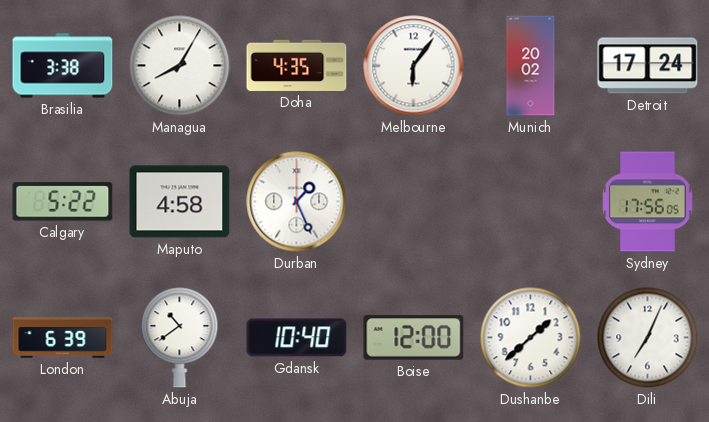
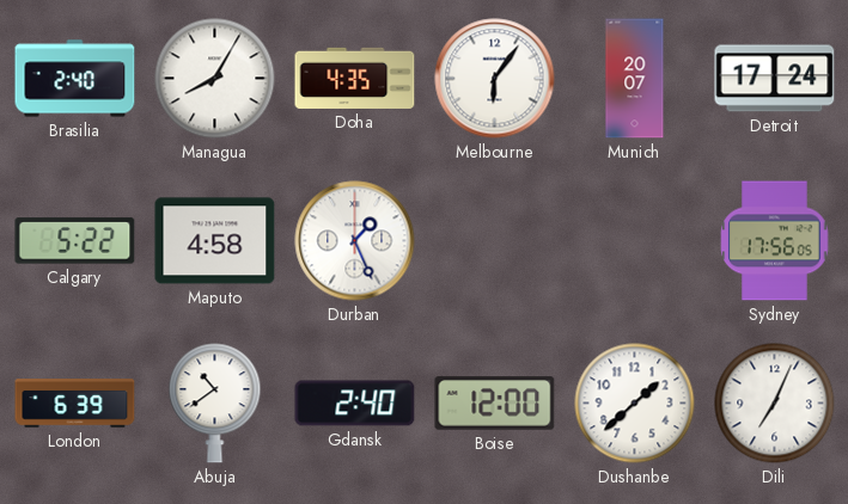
Brasilia: 3:38 -> 2:40
Munich: 20:02 -> 20:07
Gdansk: 10:40 -> 2:40
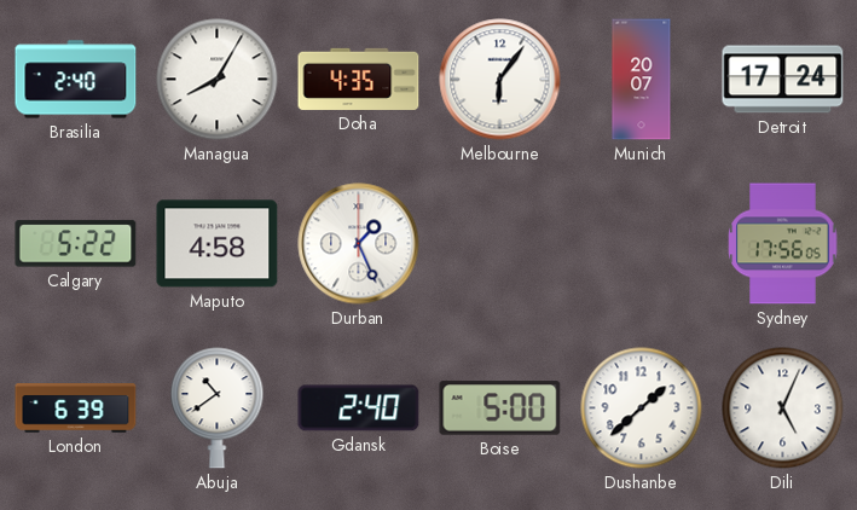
Boise: 12:00 -> 5:00
Dili: 7:04 -> 5:04
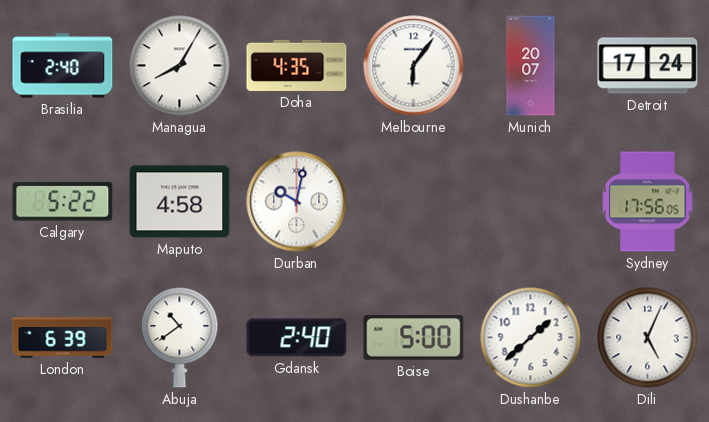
Durban: 1:26 -> 10:02
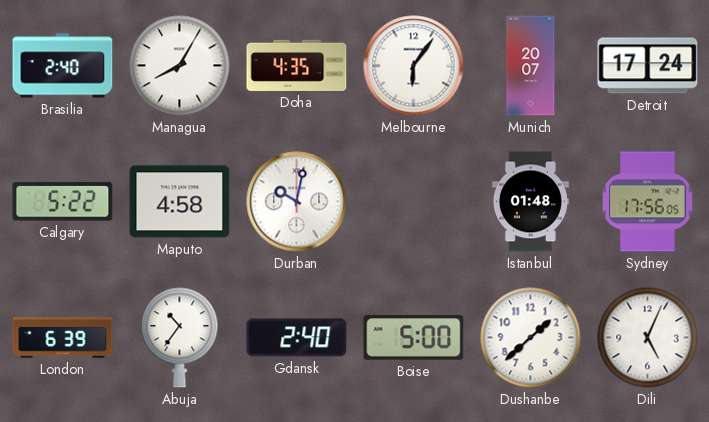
Istanbul: none -> 01:48
Abuja: 10:39 -> 10:36
